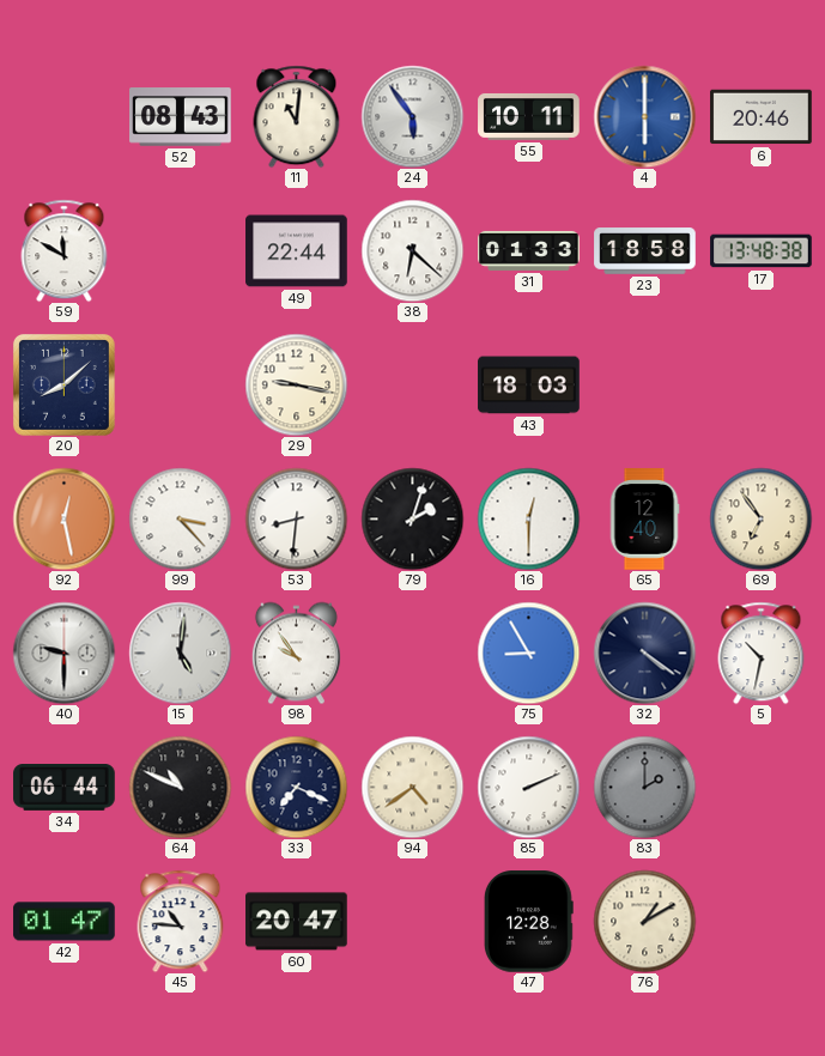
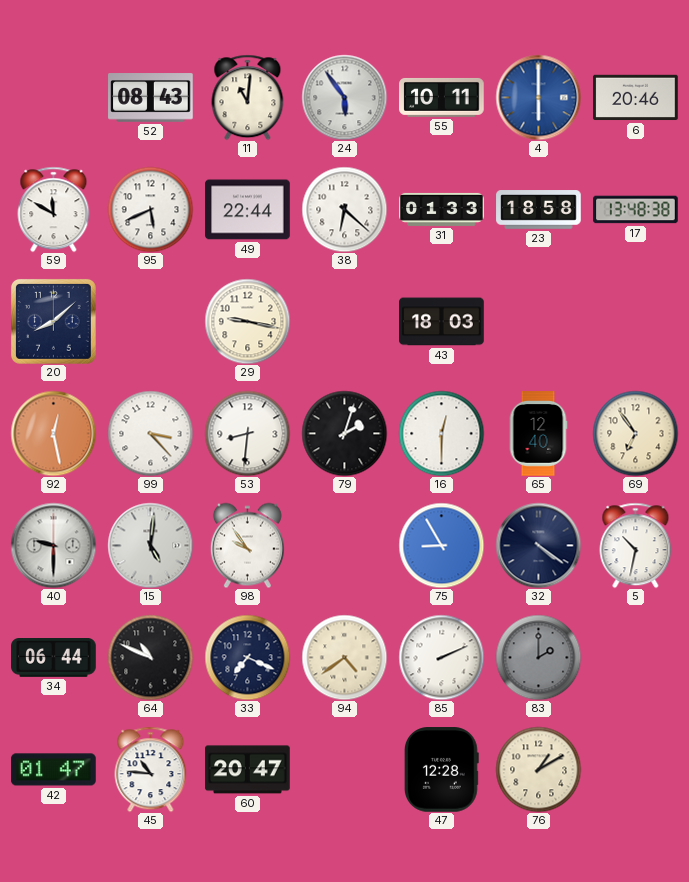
95: none -> 5:41
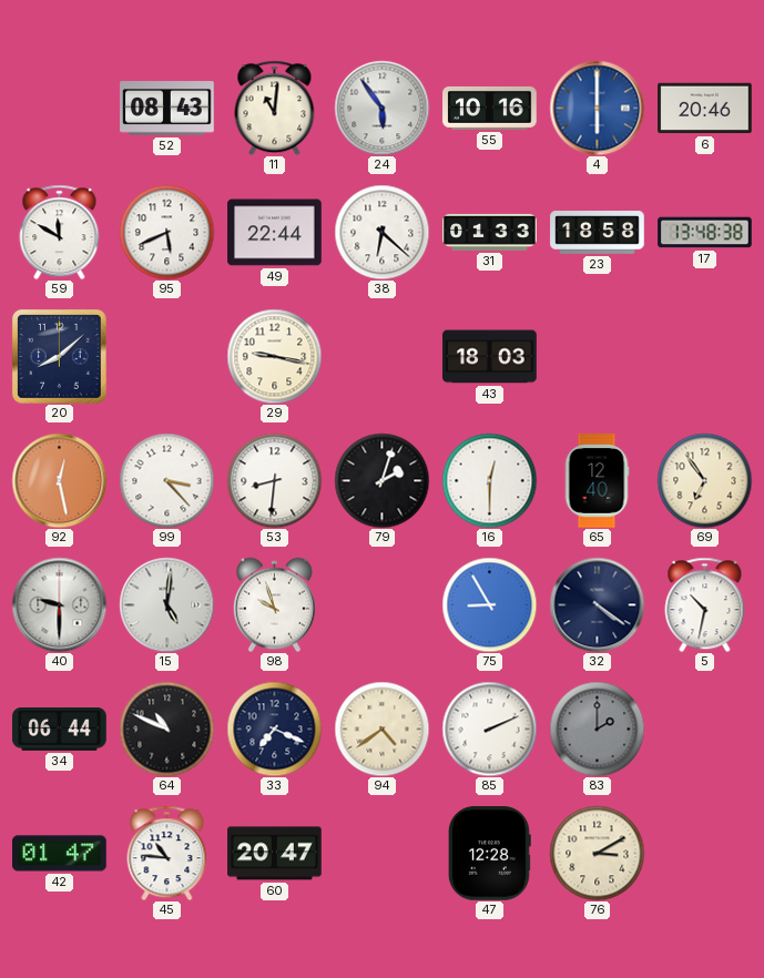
55: 10:11 -> 10:16
98: 9:54 -> 9:57
76: 1:10 -> 3:10
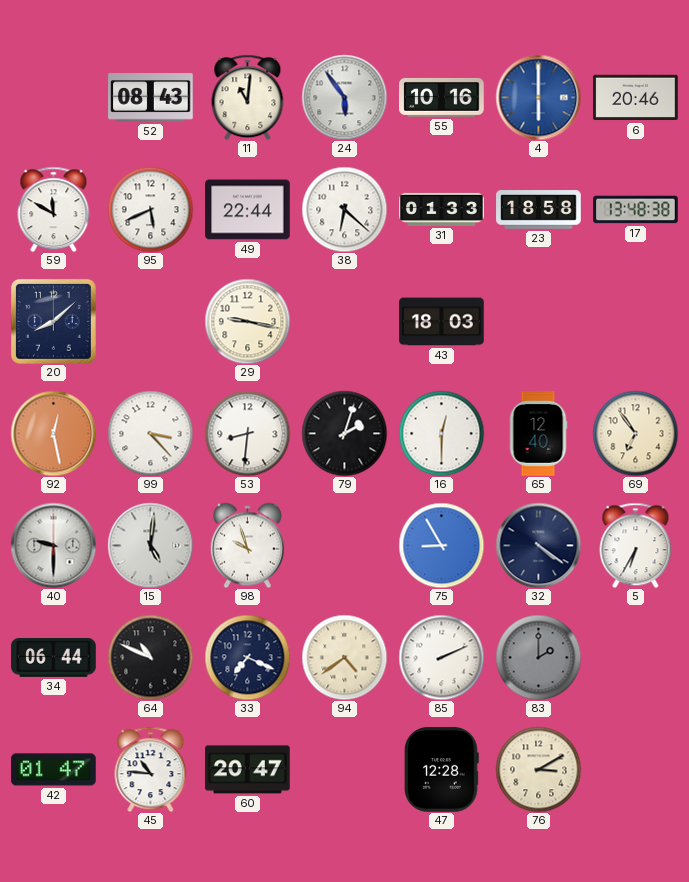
5: 10:32 -> 6:35
